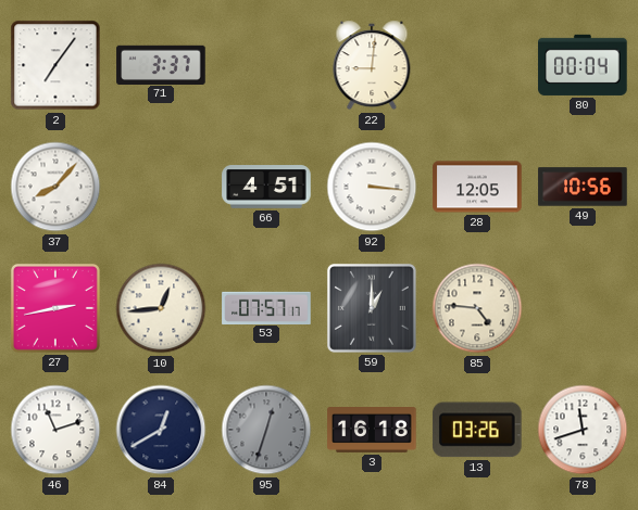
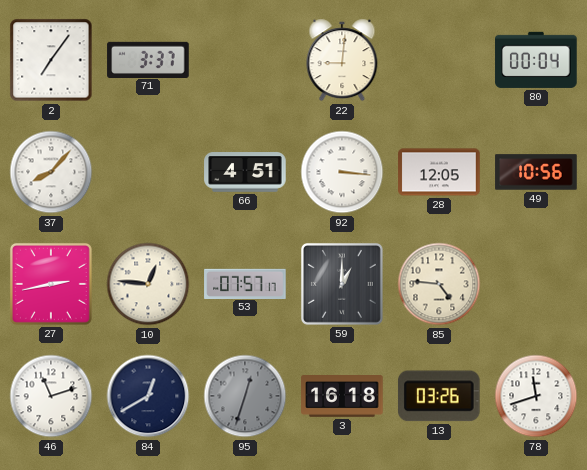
10: 12:44 -> 12:46
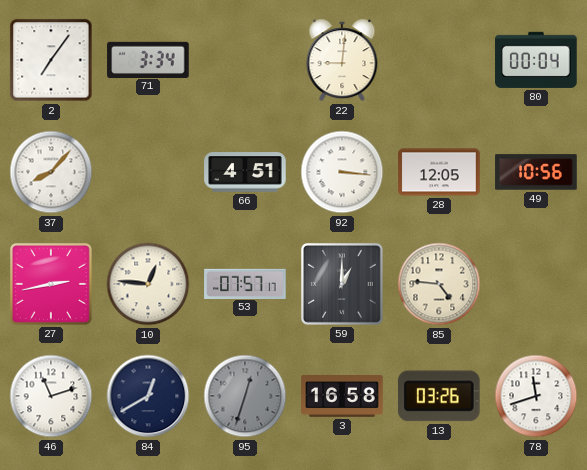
71: 3:37 -> 3:34
3: 16:18 -> 16:58
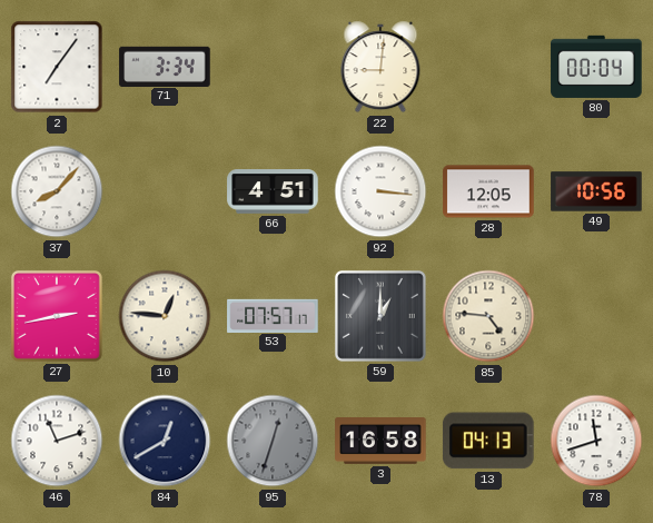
13: 03:26 -> 04:13
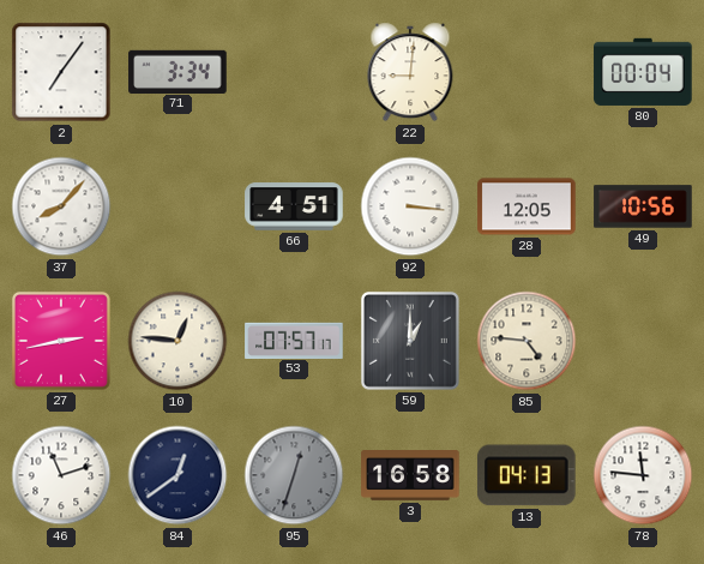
84: 12:40 -> 12:39
78: 11:42 -> 11:46
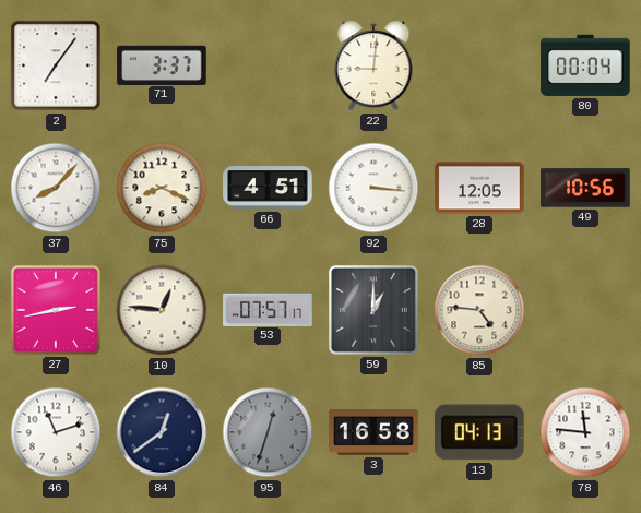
71: 3:34 -> 3:37
75: none -> 8:19
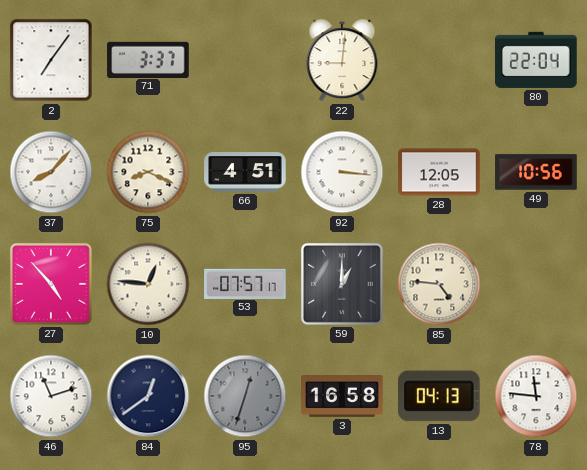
80: 00:04 -> 22:04
27: 2:43 -> 4:53
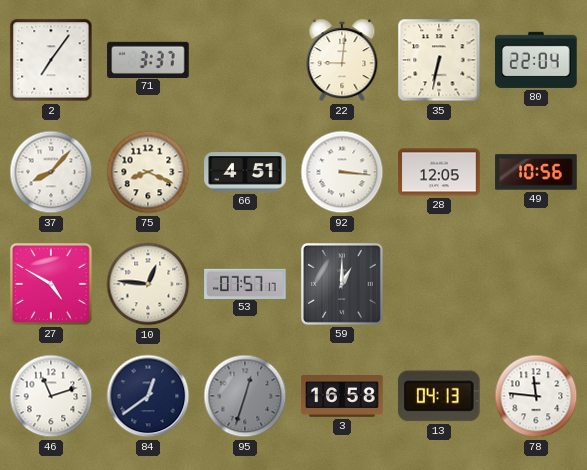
35: none -> 6:32
27: 4:53 -> 4:50
85: 4:46 -> none
